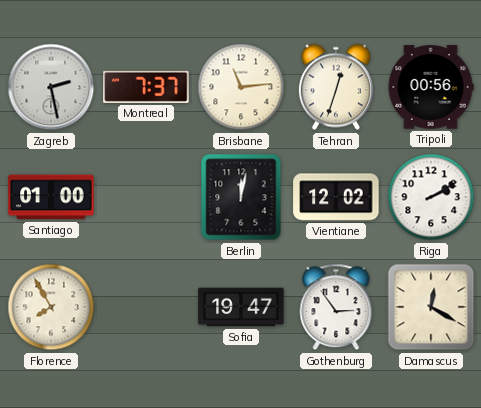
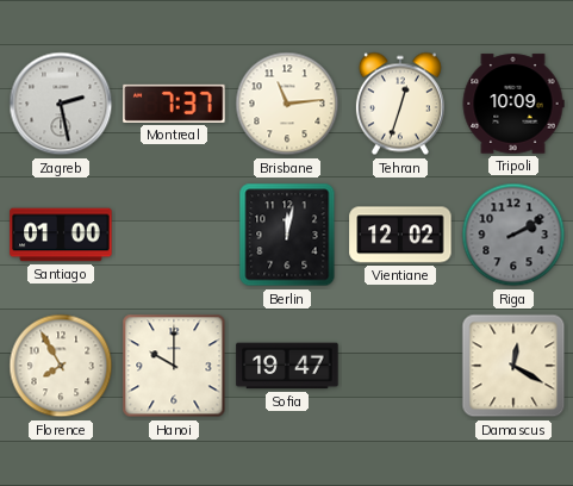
Tripoli: 00:56 -> 10:09
Riga dial: white -> grey
Hanoi: none -> 10:00
Gothenburg: 2:54 -> none
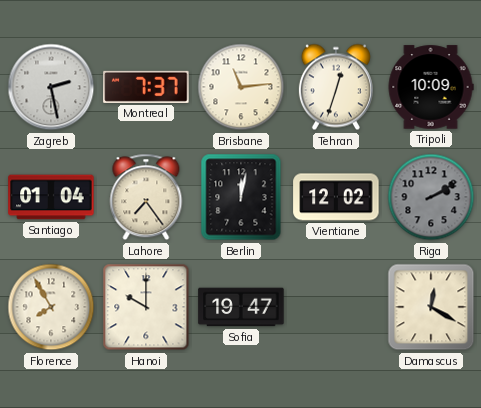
Santiago: 01:00 -> 01:04
Lahore: none -> 7:24
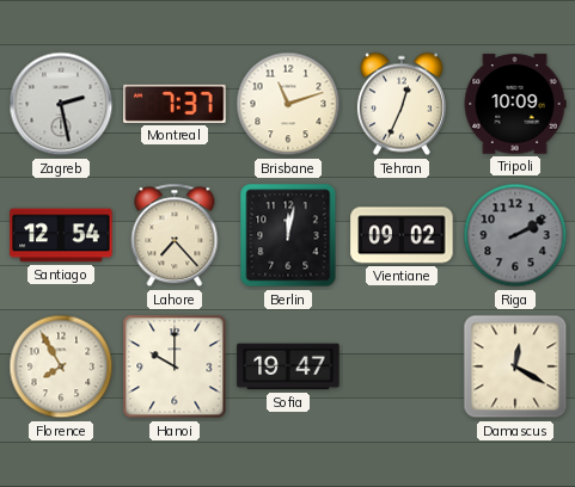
Brisbane: 11:14 -> 11:12
Tehran: 12:33 -> 12:34
Santiago: 01:04 -> 12:54
Lahore: 7:24 -> 7:23
Vientiane: 12:02 -> 09:02
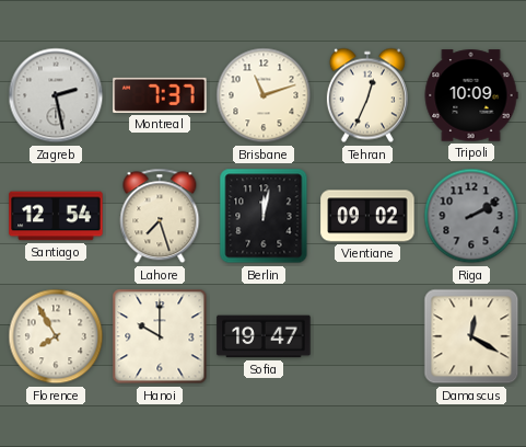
Lahore: 7:23 -> 7:27
